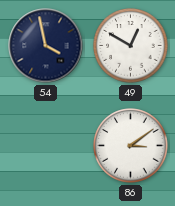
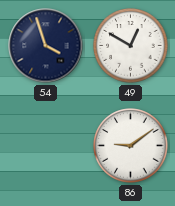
54: 3:58 -> 3:57
86: 3:09 -> 9:09
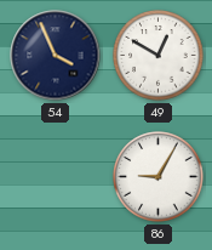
54: 3:57 -> 3:56
86: 9:09 -> 9:05
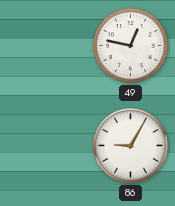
54: 3:56 -> none
49: 12:50 -> 12:47
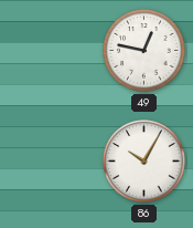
86: 9:05 -> 10:05
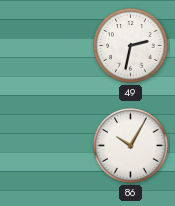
49: 12:47 -> 2:32
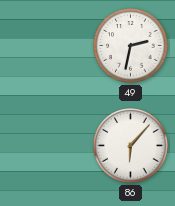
86: 10:05 -> 6:07
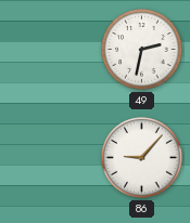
86: 6:07 -> 9:07
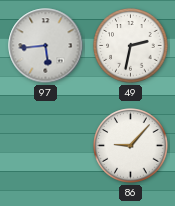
97: none -> 5:44
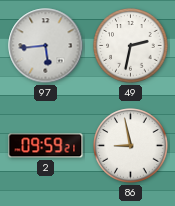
2: none -> 09:59
86: 9:07 -> 8:58
